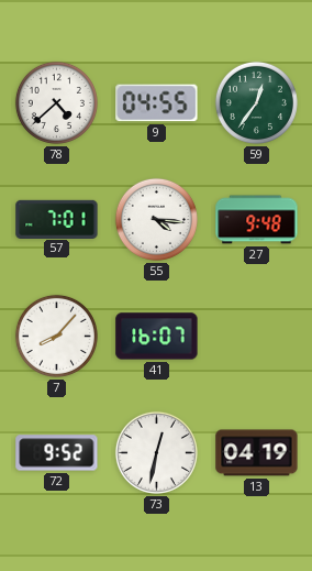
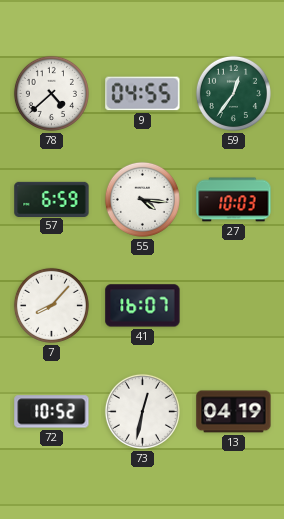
57: 7:01 -> 6:59
27: 9:48 -> 10:03
72: 9:52 -> 10:52
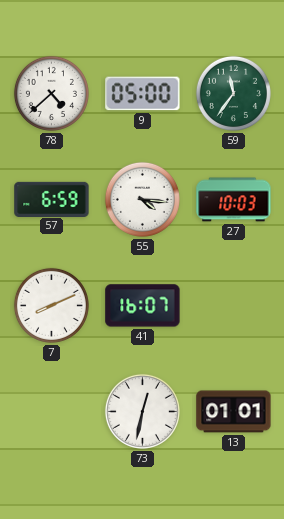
9: 04:55 -> 05:00
59: 12:36 -> 11:36
7: 8:07 -> 8:11
72: 10:52 -> none
13: 04:19 -> 01:01
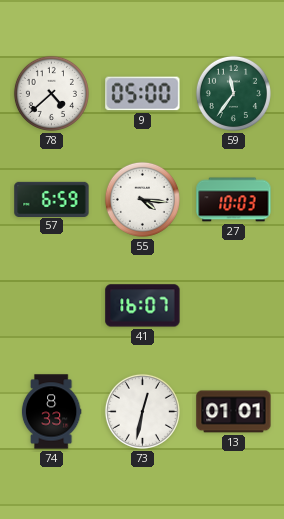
7: 8:11 -> none
74: none -> 8:33
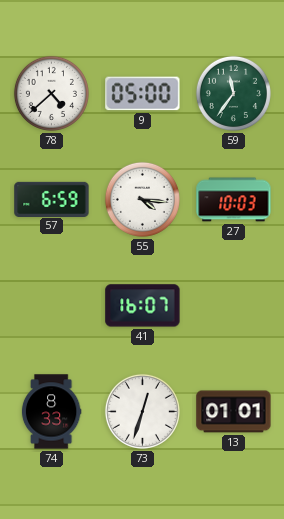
73: 12:32 -> 12:33
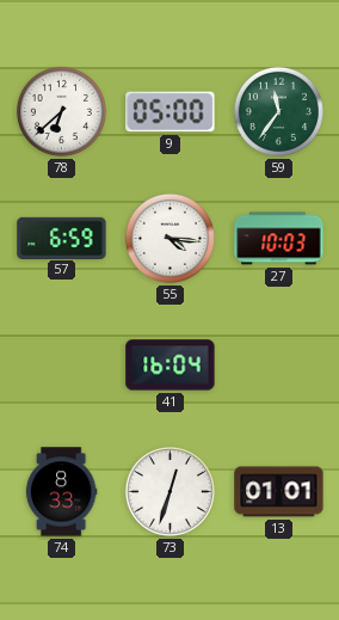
78: 4:38 -> 6:38
41: 16:07 -> 16:04
